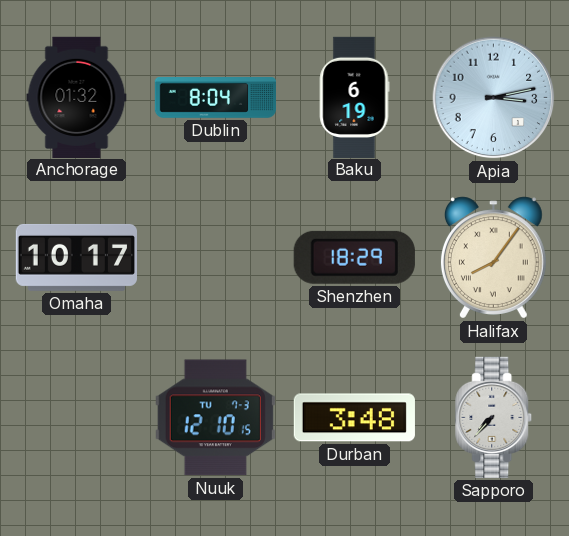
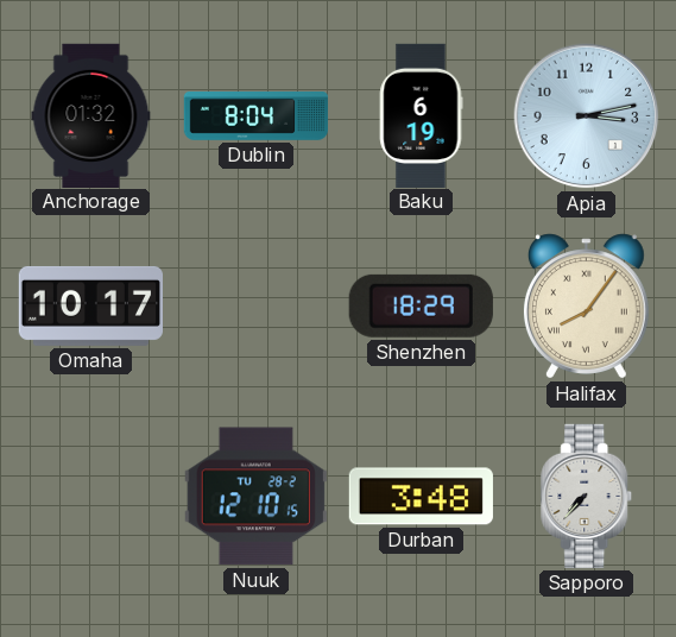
Nuuk date: TU 7-3 -> TU 28-2
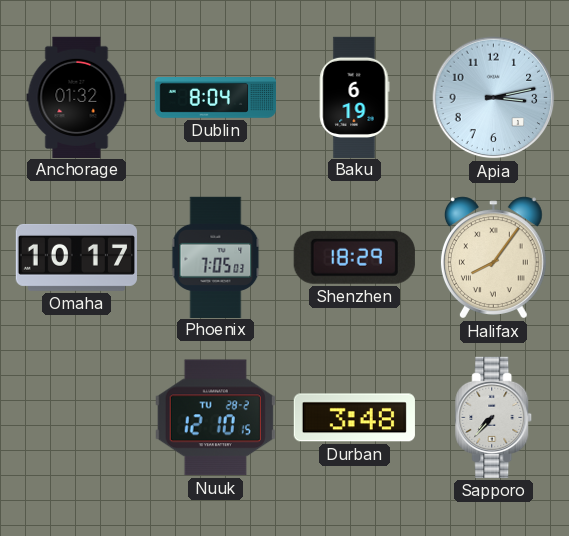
Phoenix: none -> 7:05
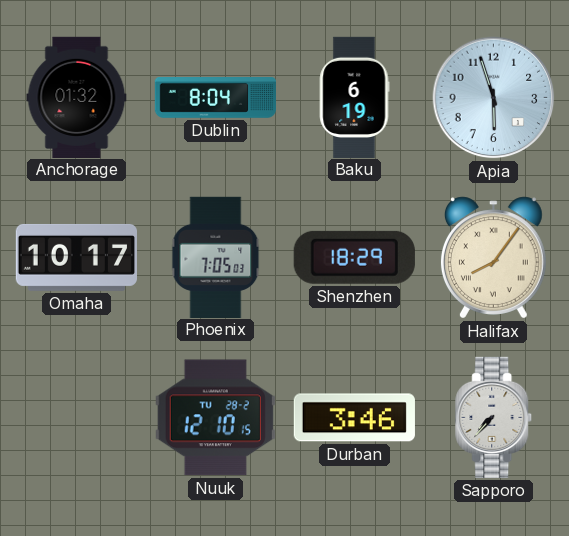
Apia: 3:13 -> 5:57
Durban: 3:48 -> 3:46
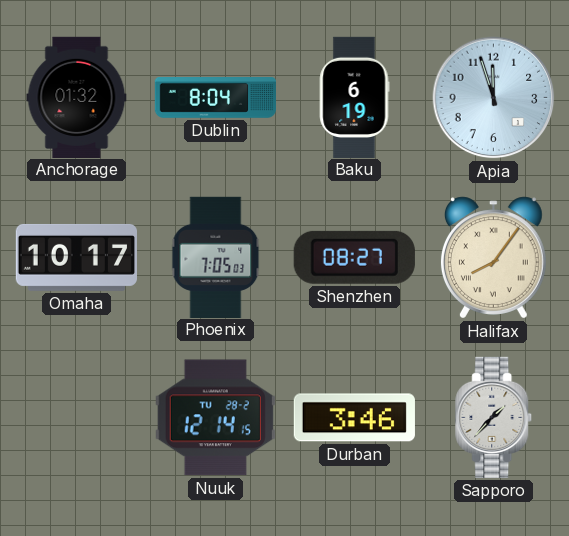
Apia: 5:57 -> 11:57
Shenzhen: 18:29 -> 08:27
Nuuk: 12:10 -> 12:14
Sapporo: 7:37 -> 1:37
